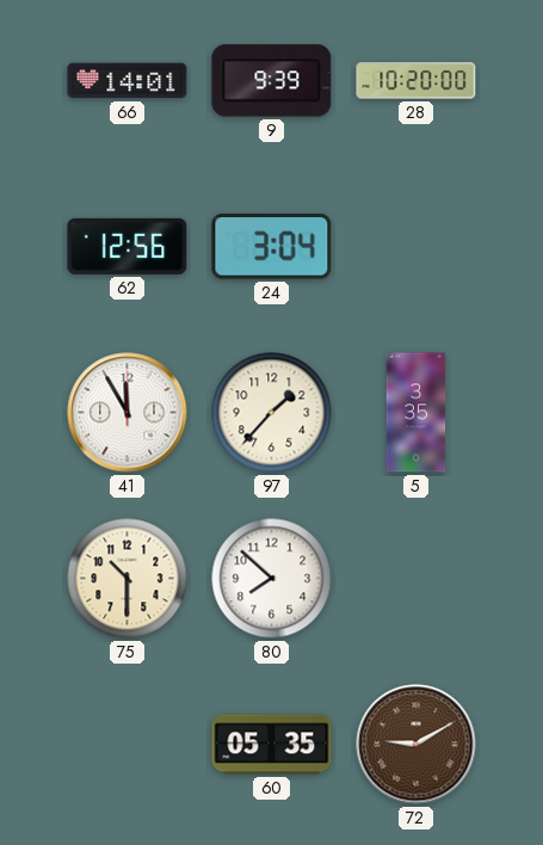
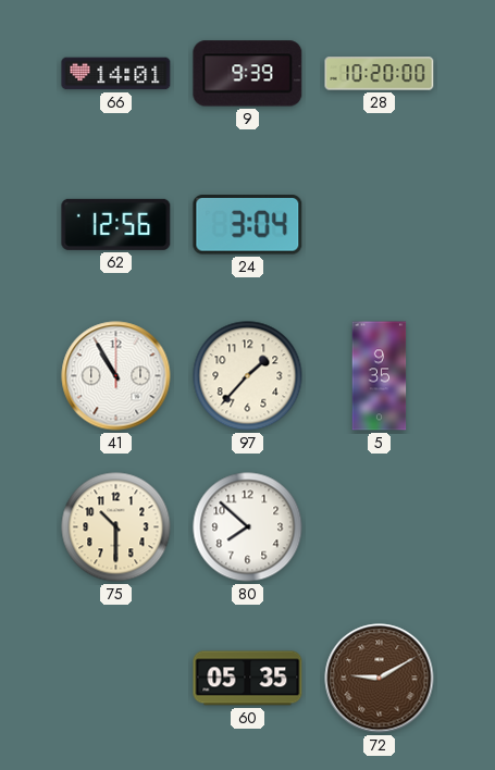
41: 11:55 -> 10:55
5: 3:35 -> 9:35
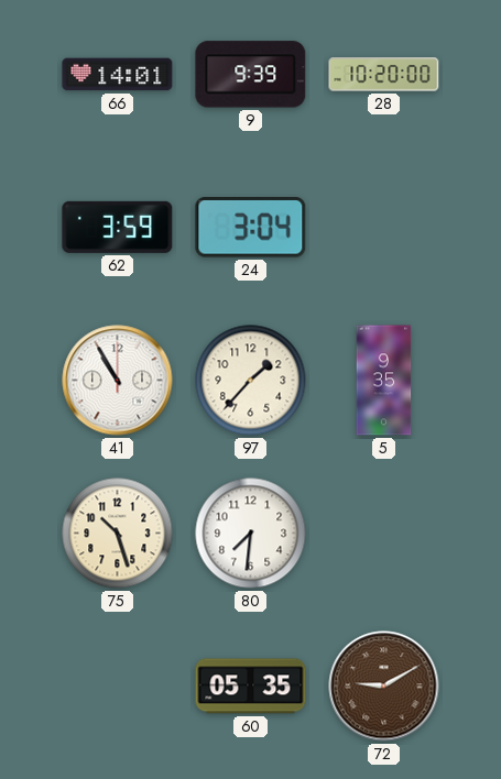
62: 12:56 -> 3:59
75: 10:30 -> 10:27
80: 7:52 -> 7:31
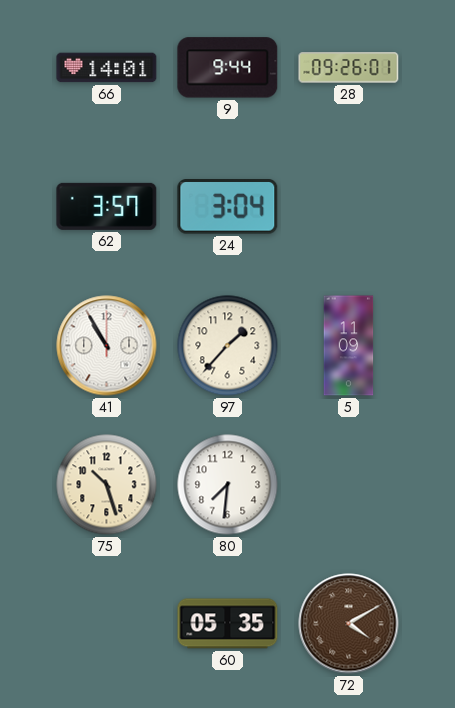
9: 9:39 -> 9:44
28: 10:20 -> 09:26
62: 3:59 -> 3:57
5: 9:35 -> 11:09
72: 9:10 -> 4:10
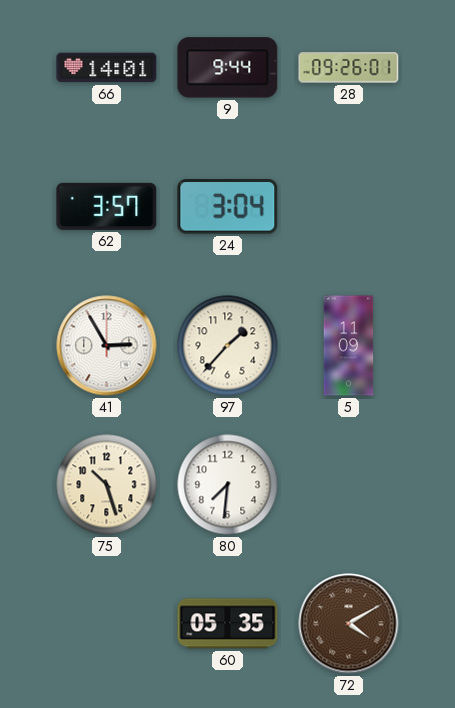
41: 10:55 -> 2:55
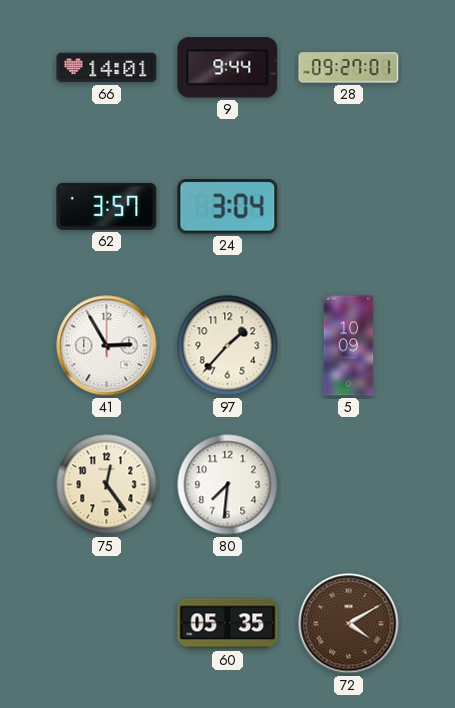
28: 09:26 -> 09:27
5: 11:09 -> 10:09
75: 10:27 -> 12:24
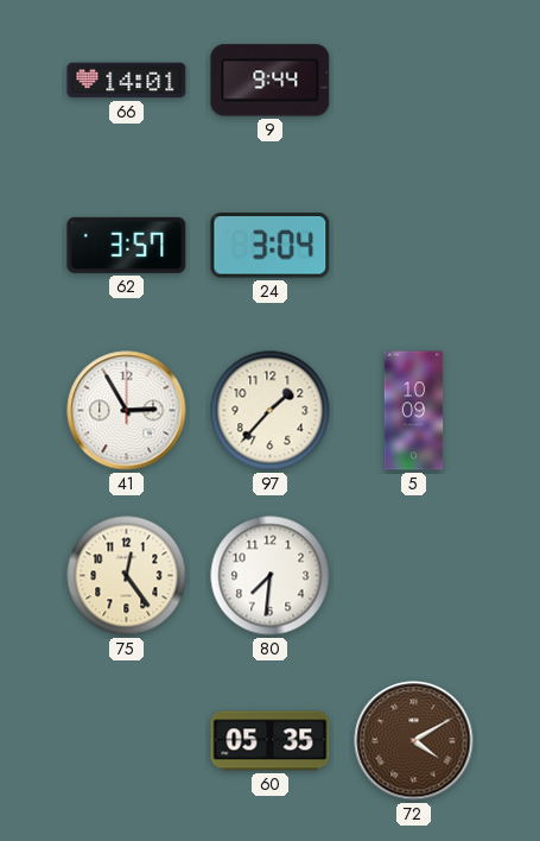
28: 09:27 -> none
